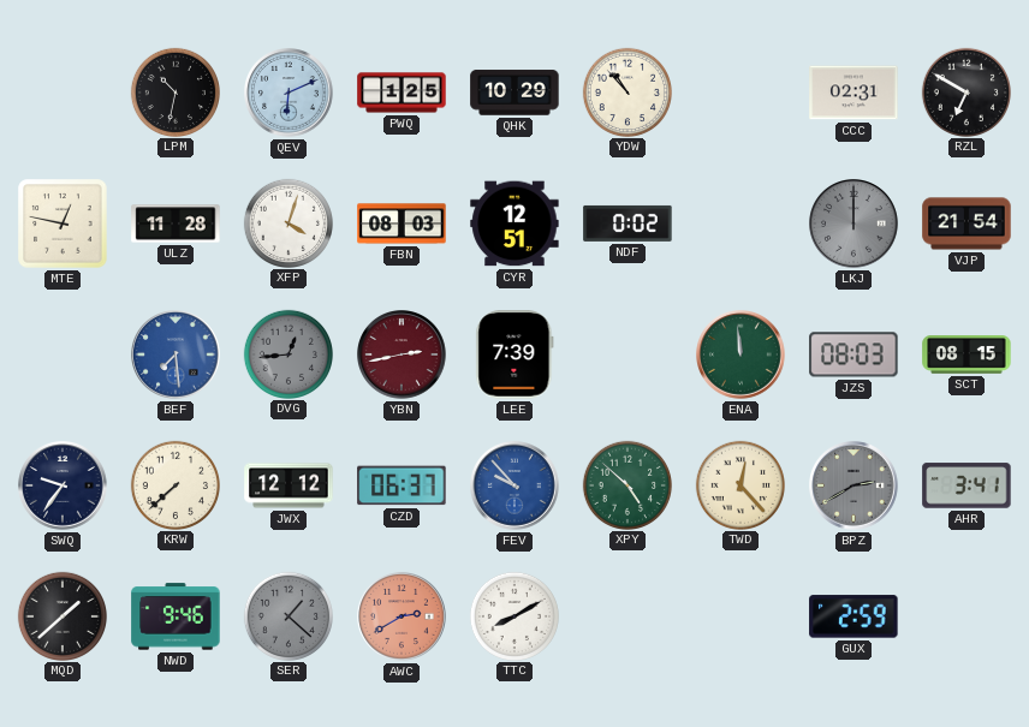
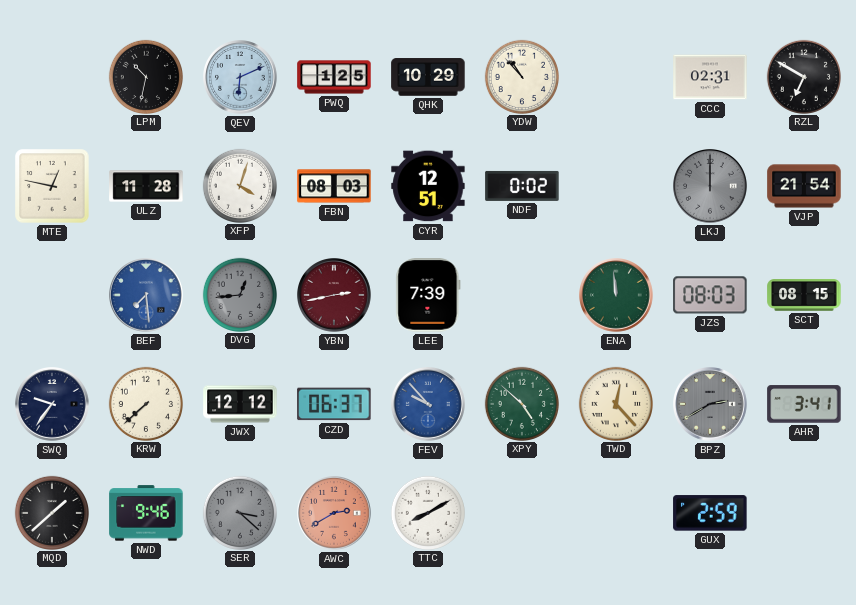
SER: 1:22 -> 3:22
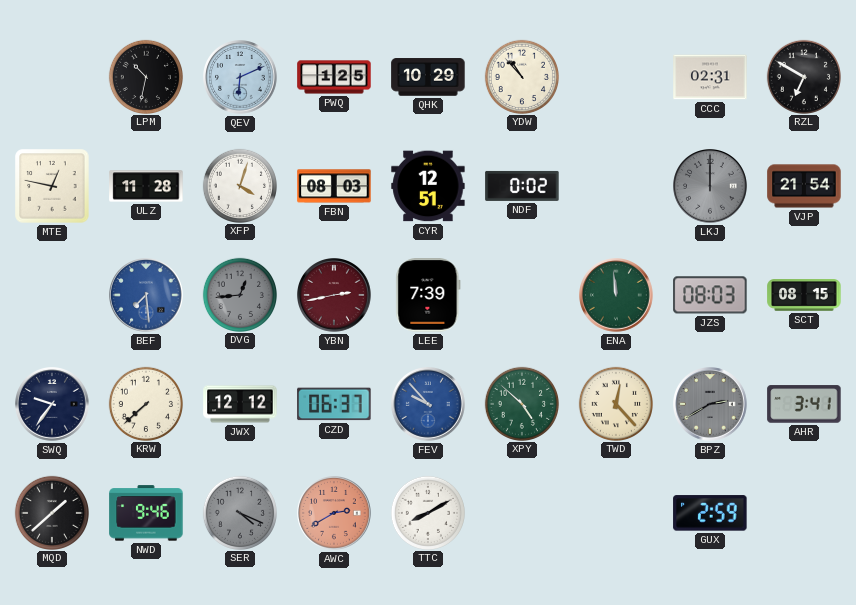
SER: 3:22 -> 4:19
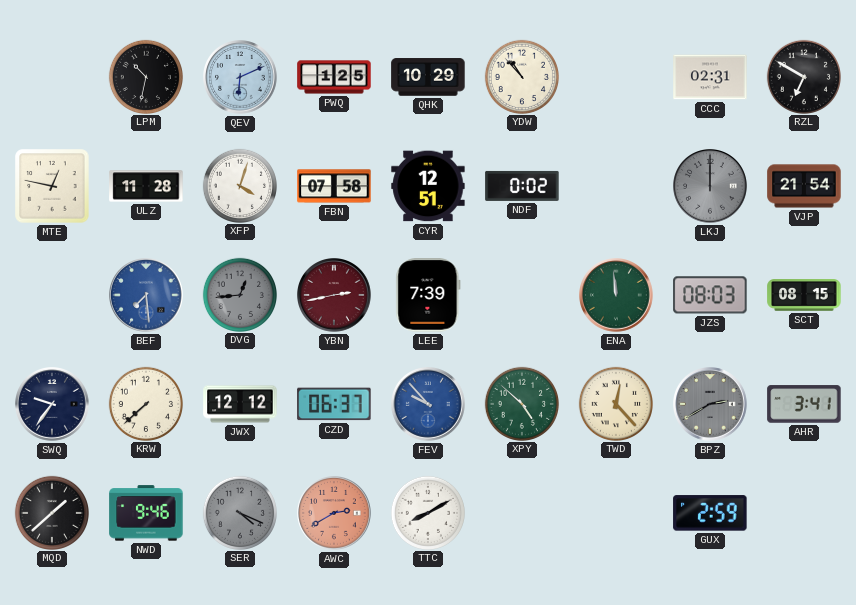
FBN: 08:03 -> 07:58
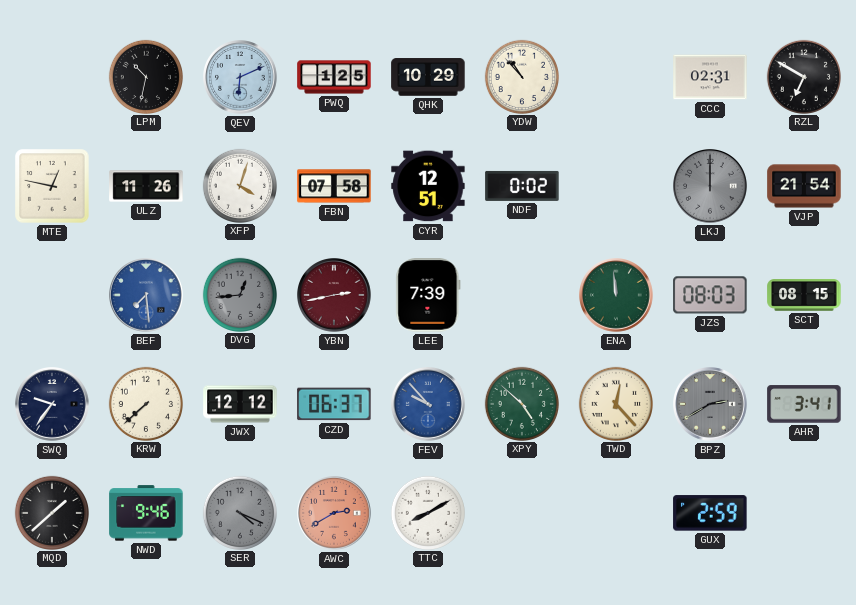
ULZ: 11:28 -> 11:26
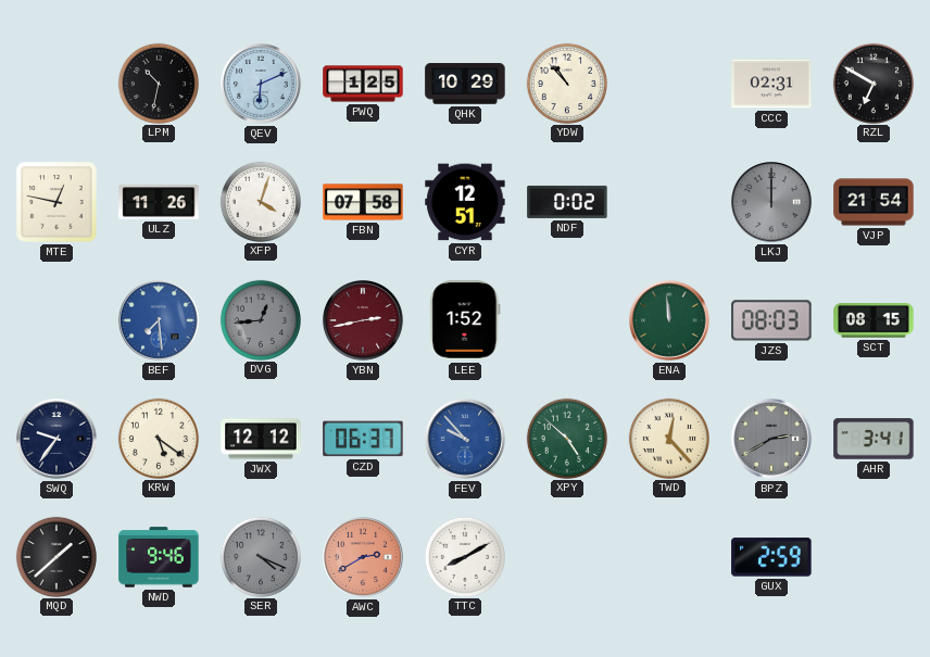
LEE: 7:39 -> 1:52
KRW: 7:38 -> 5:21
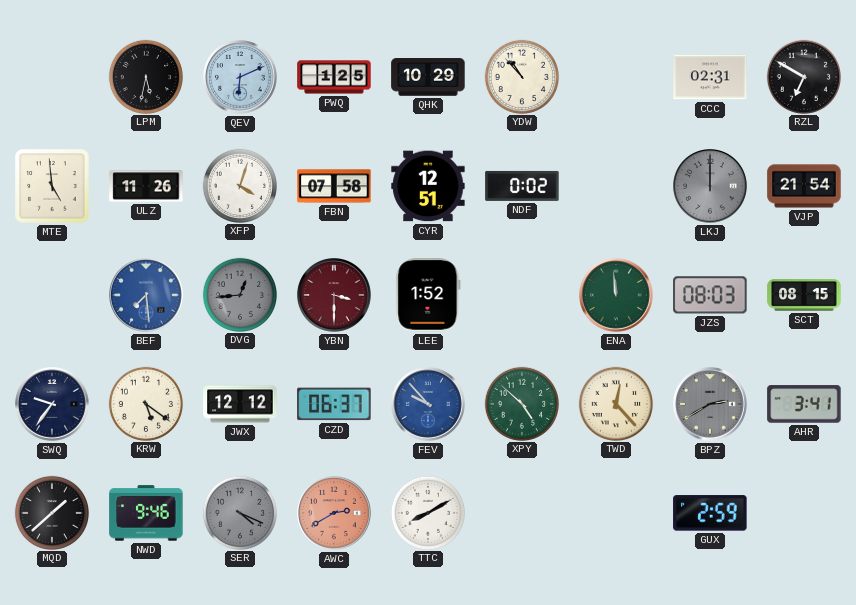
LPM: 10:32 -> 5:32
MTE: 12:47 -> 4:59
YBN: 2:43 -> 3:30
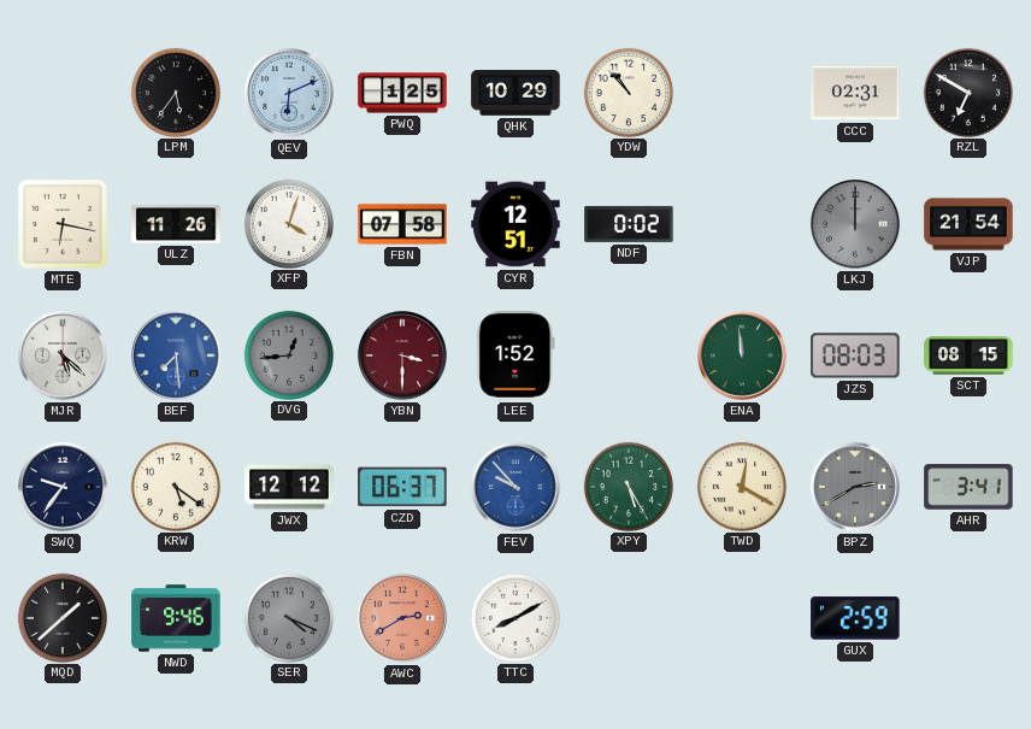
LPM: 5:32 -> 5:36
MTE: 4:59 -> 6:17
MJR: none -> 5:22
XPY: 4:52 -> 5:25
TWD: 12:23 -> 12:20
